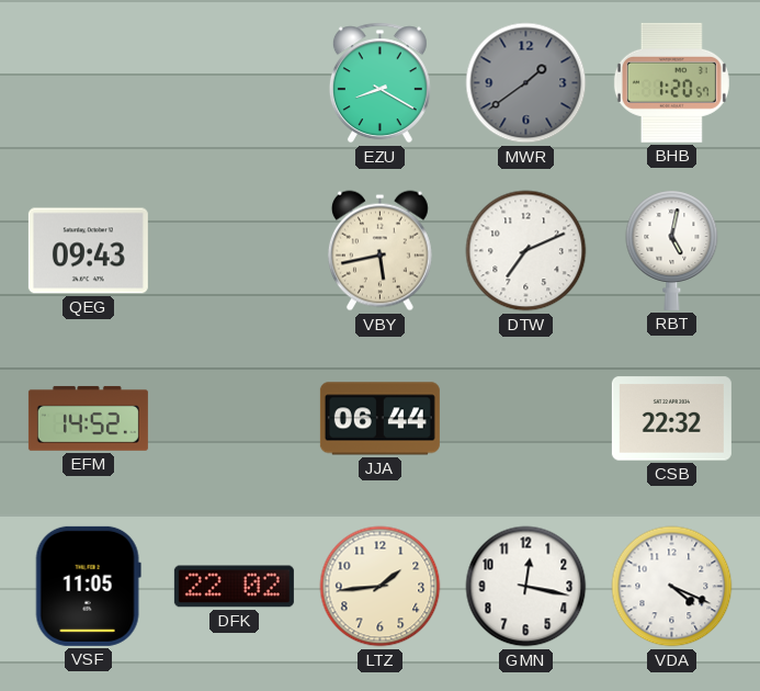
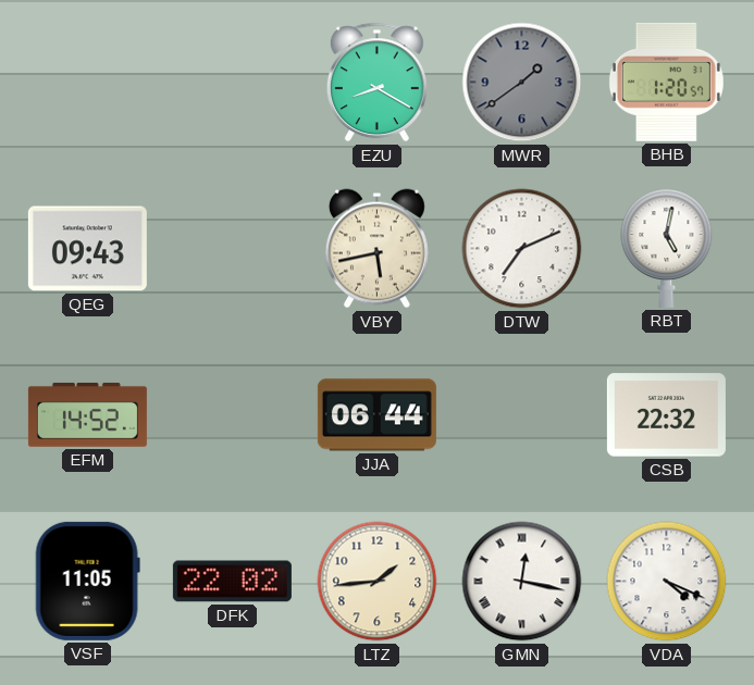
GMN numerals: Arabic -> Roman
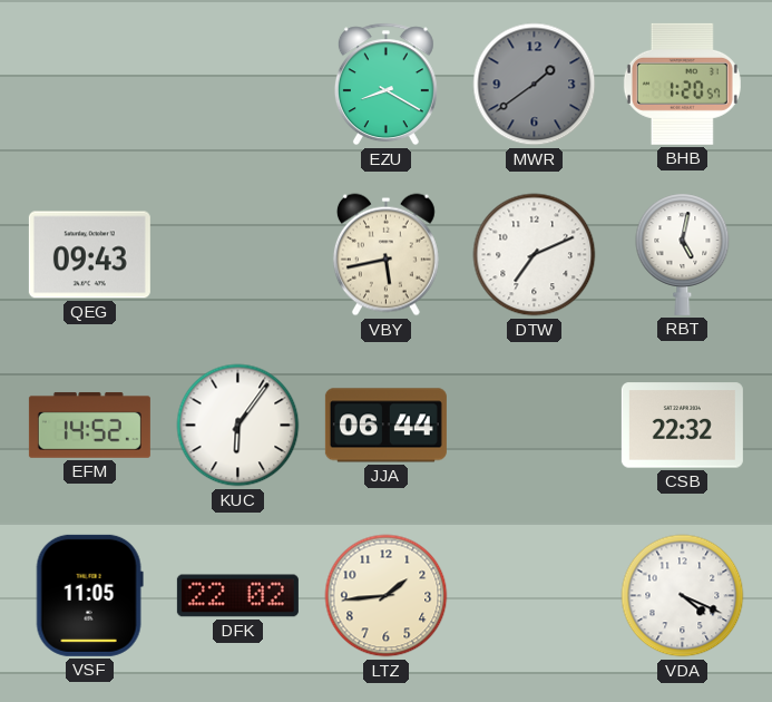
KUC: none -> 6:06
GMN: 12:17 -> none
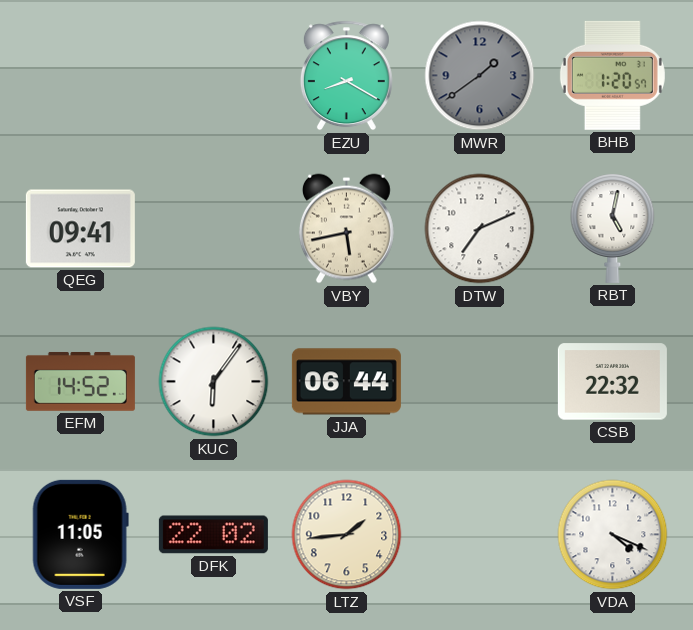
QEG: 09:43 -> 09:41
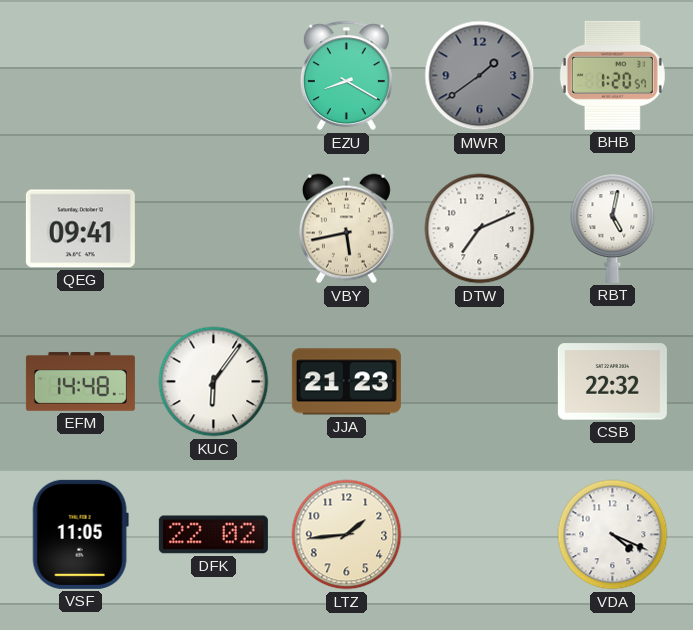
EFM: 14:52 -> 14:48
JJA: 06:44 -> 21:23
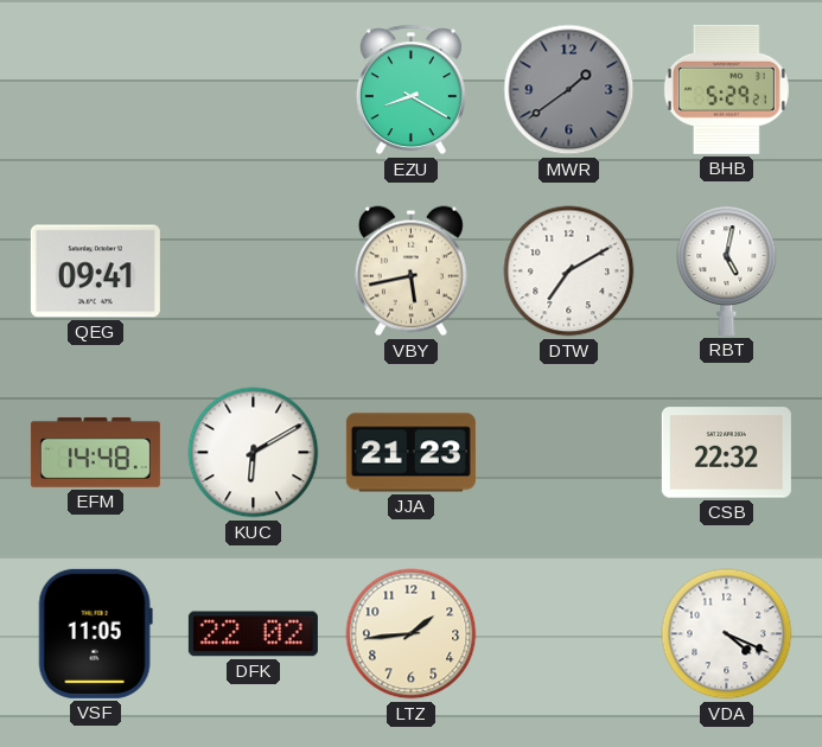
BHB: 1:20 -> 5:29
DTW: 7:11 -> 7:10
KUC: 6:06 -> 6:10
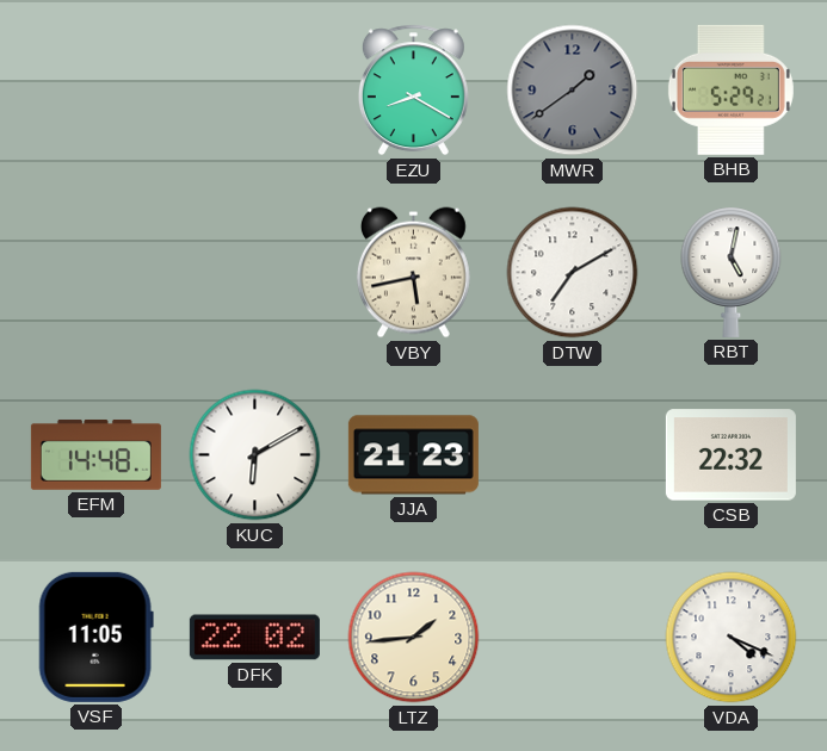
QEG: 09:41 -> none
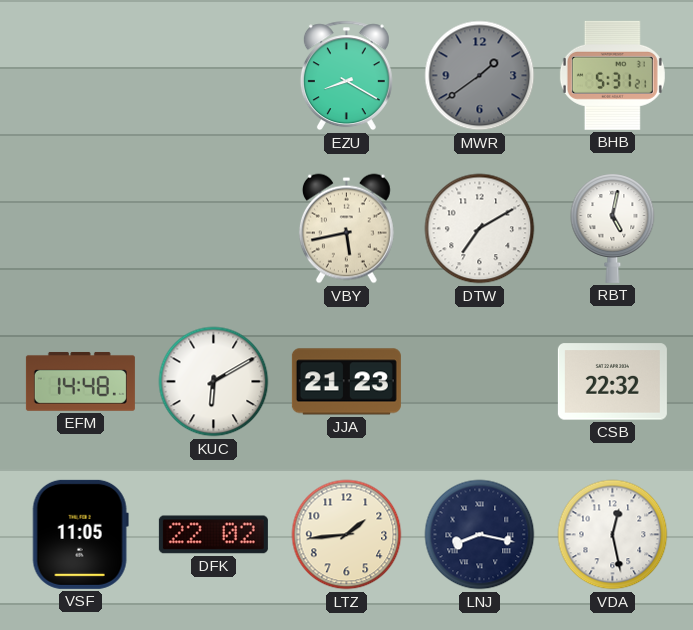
BHB: 5:29 -> 5:31
LNJ: none -> 8:17
VDA: 4:19 -> 12:28
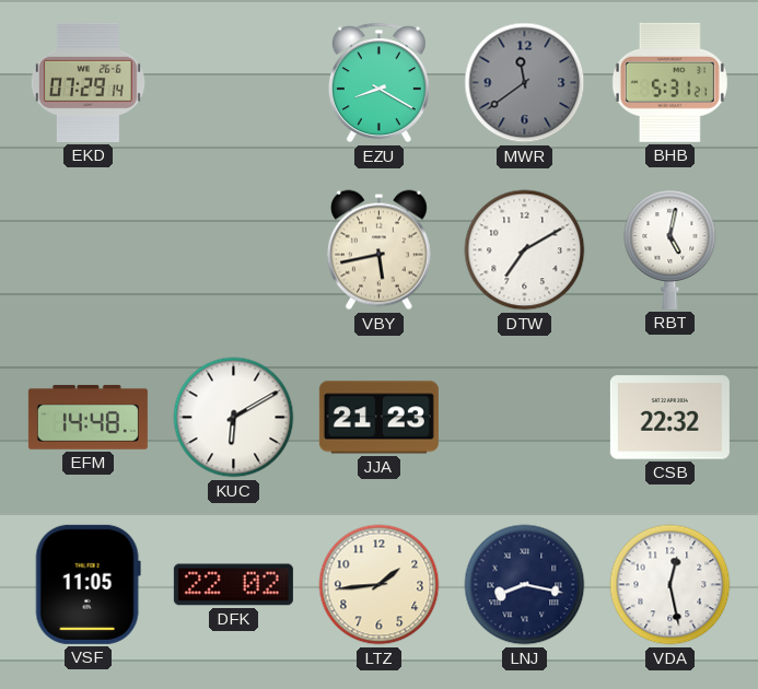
EKD: none -> 07:29
MWR: 1:39 -> 11:39
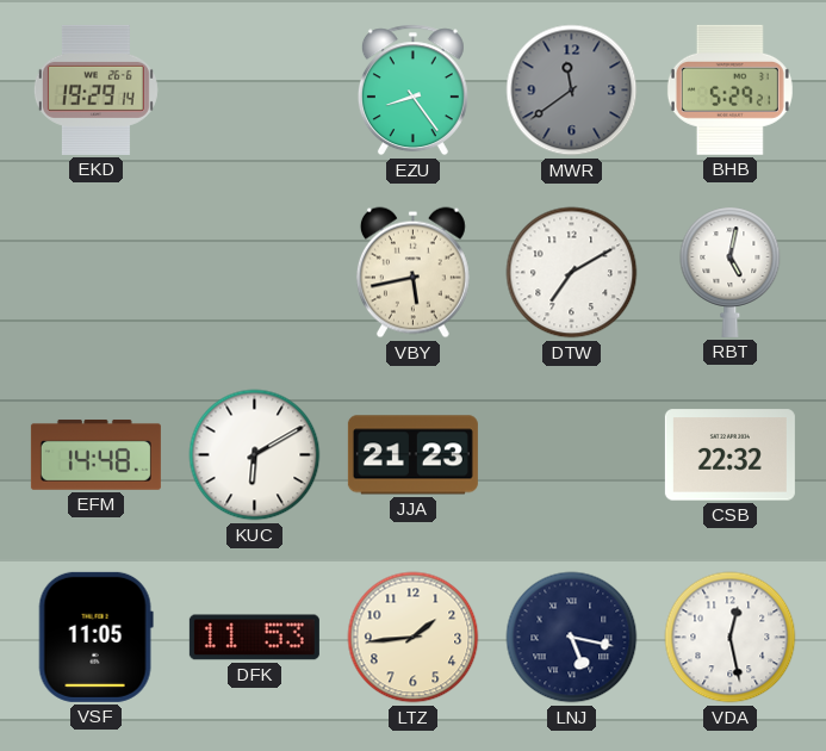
EKD: 07:29 -> 19:29
EZU: 8:20 -> 8:24
BHB: 5:31 -> 5:29
DFK: 22:02 -> 11:53
LNJ: 8:17 -> 5:17
